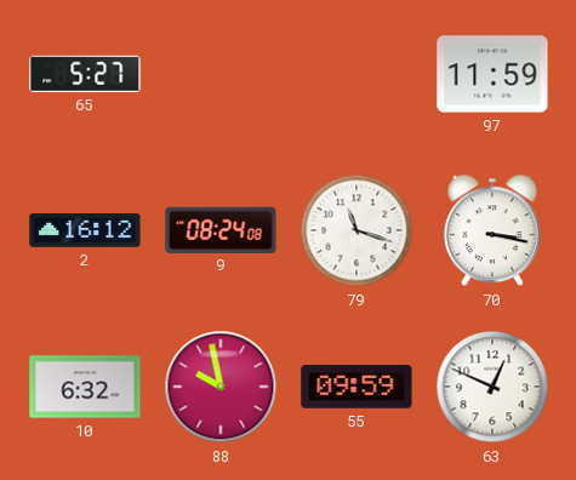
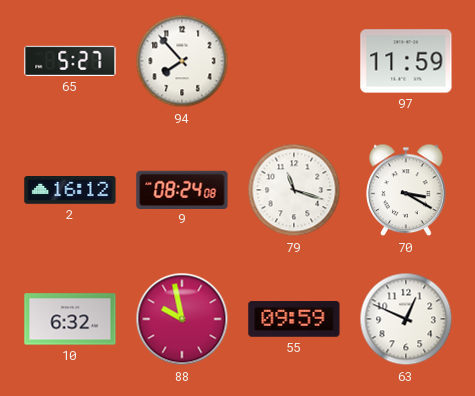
94: none -> 7:53
70: 3:17 -> 3:20
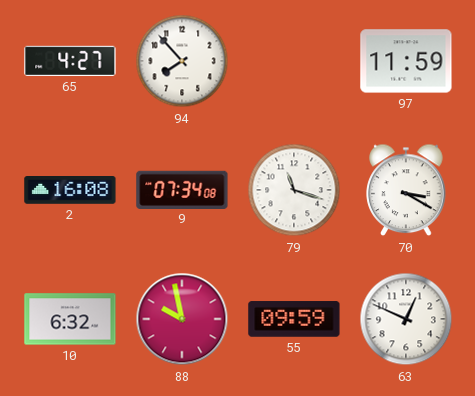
65: 5:27 -> 4:27
2: 16:12 -> 16:08
9: 08:24 -> 07:34
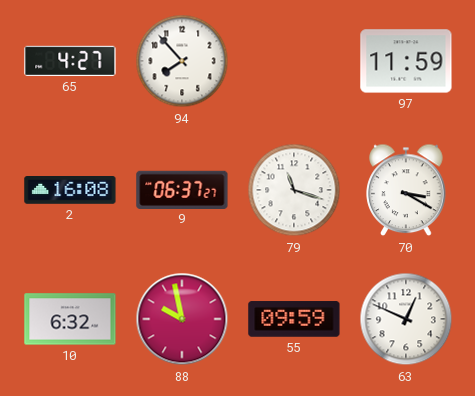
9: 07:34 -> 06:37
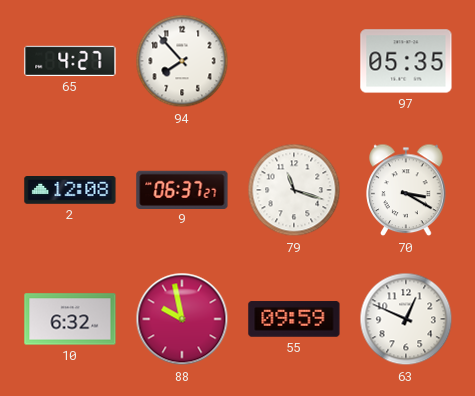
97: 11:59 -> 05:35
2: 16:08 -> 12:08
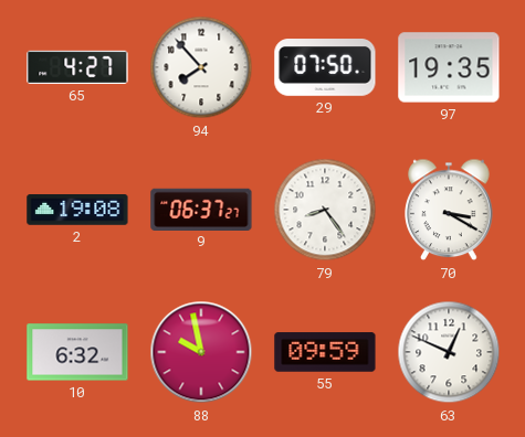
29: none -> 07:50
97: 05:35 -> 19:35
2: 12:08 -> 19:08
79: 11:18 -> 8:24
